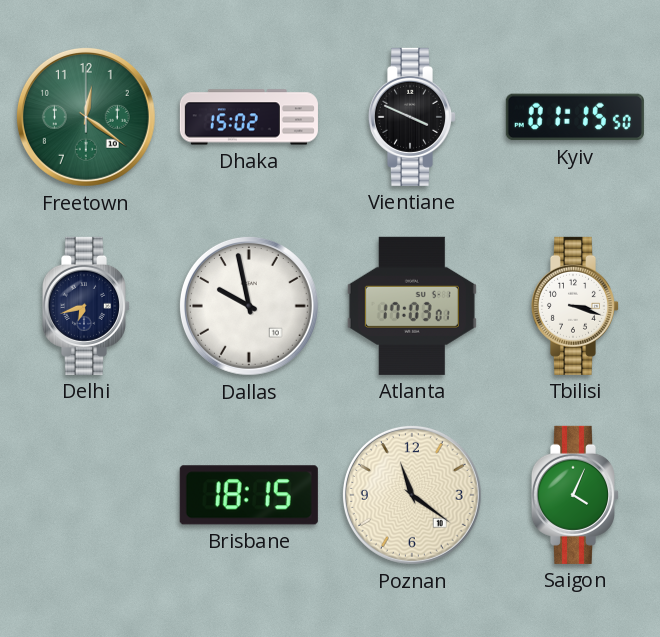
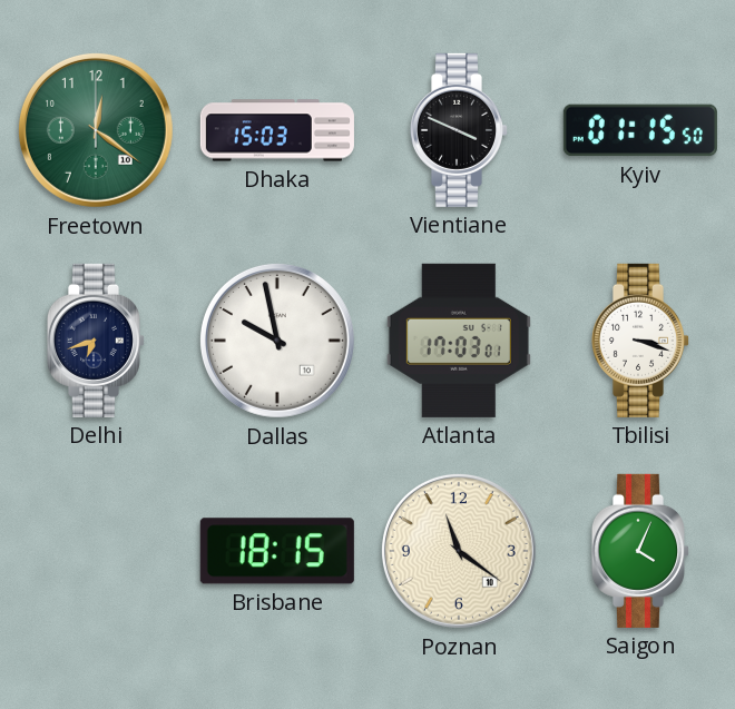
Dhaka: 15:02 -> 15:03
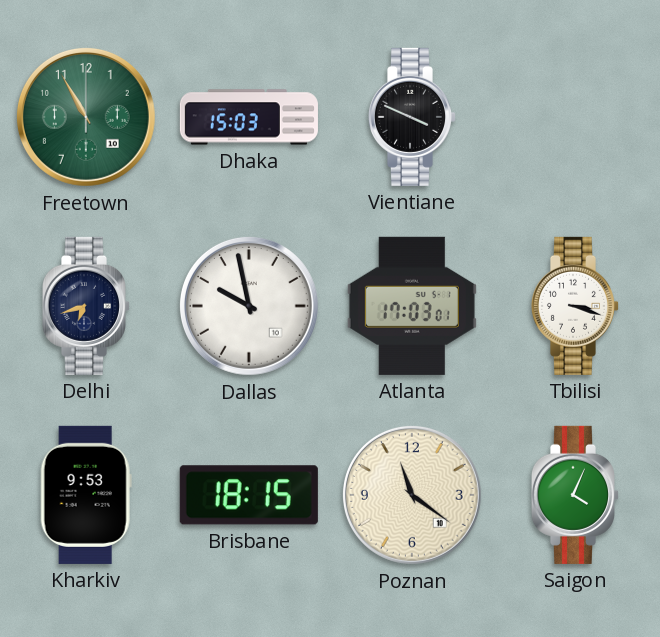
Freetown: 12:21 -> 10:55
Kyiv: 01:15 -> none
Kharkiv: none -> 9:53
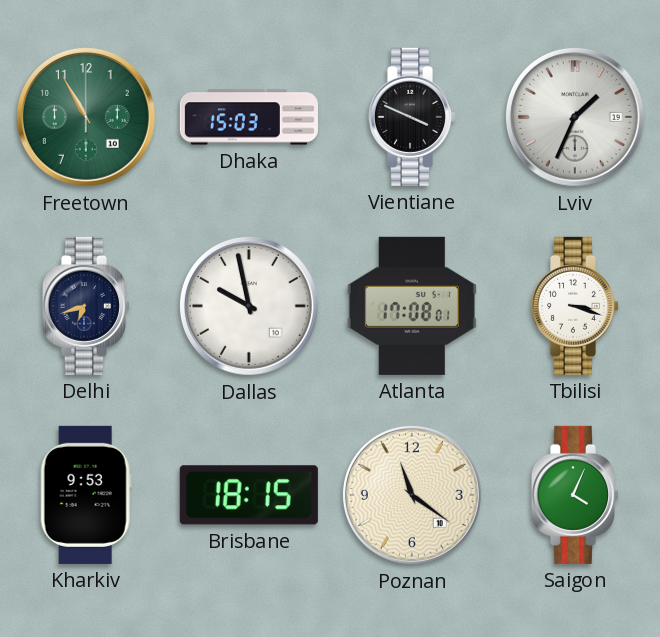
Lviv: none -> 1:34
Atlanta: 17:03 -> 17:08
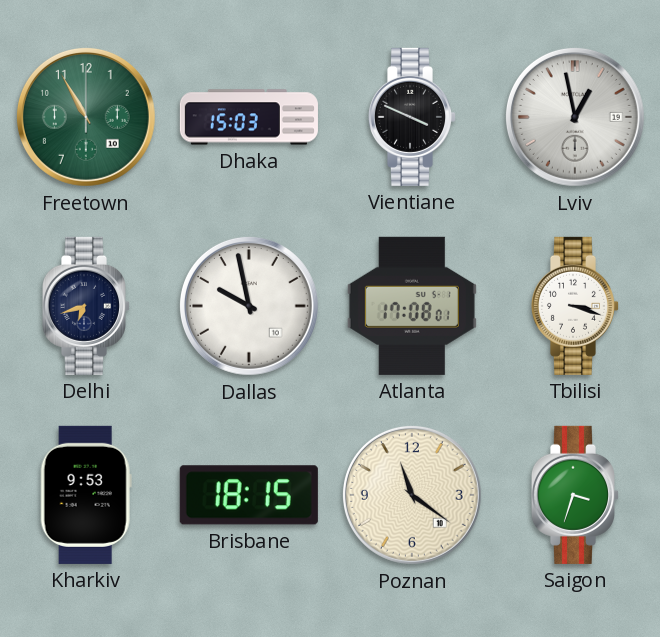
Lviv: 1:34 -> 12:58
Saigon: 4:04 -> 3:33
